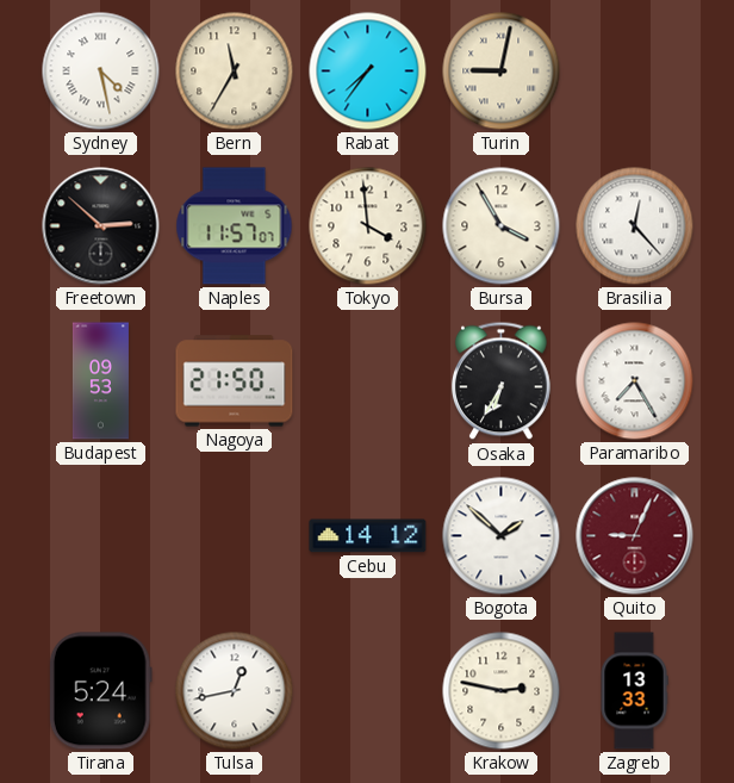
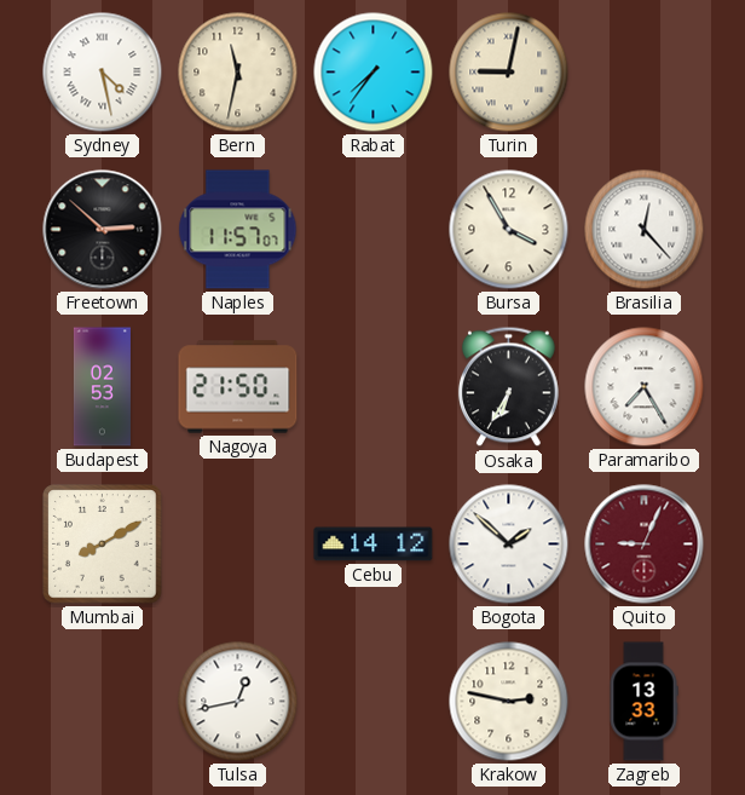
Bern: 11:35 -> 11:32
Tokyo: 3:59 -> none
Budapest: 09:53 -> 02:53
Mumbai: none -> 8:10
Tirana: 5:24 -> none
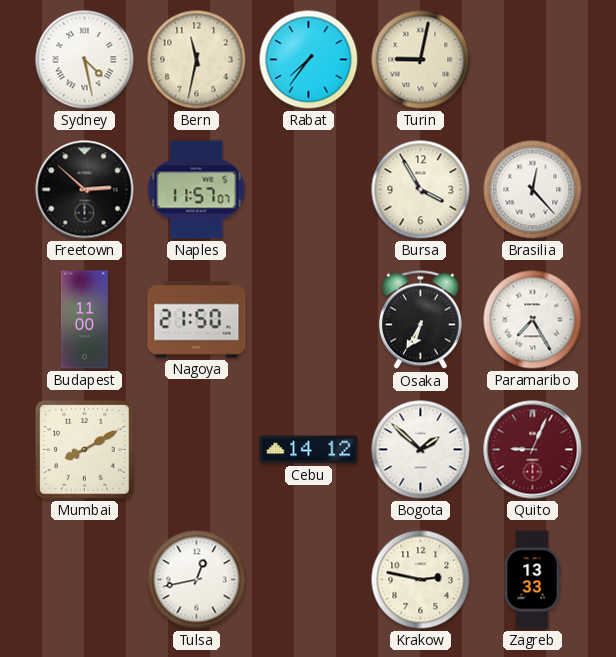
Budapest: 02:53 -> 11:00
